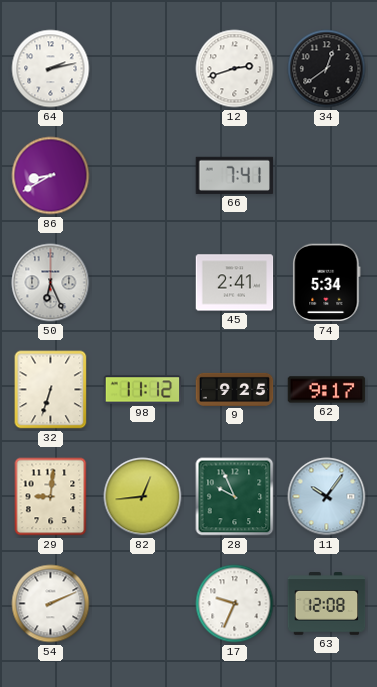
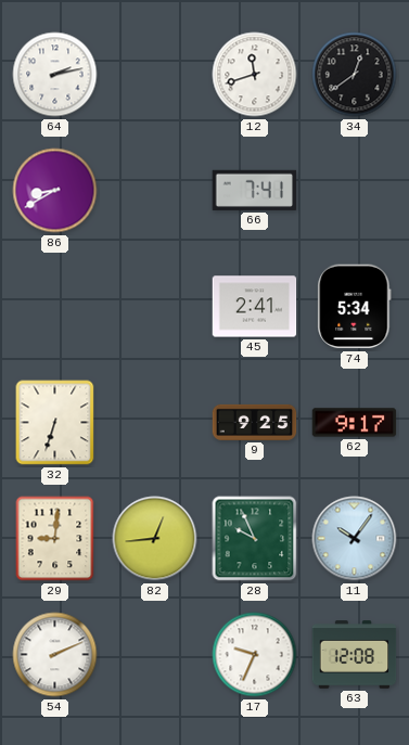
12: 2:42 -> 11:42
50: 6:26 -> none
98: 11:12 -> none
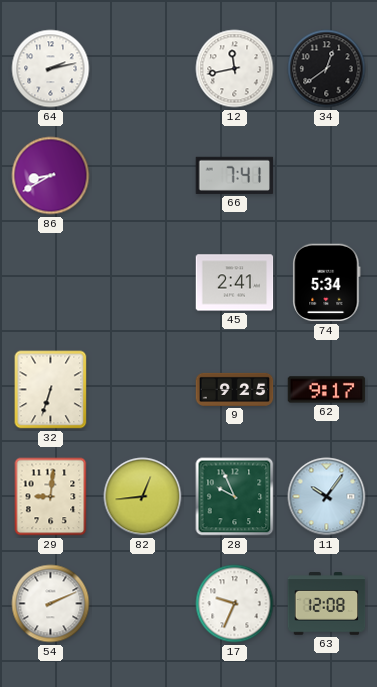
12: 11:42 -> 11:43
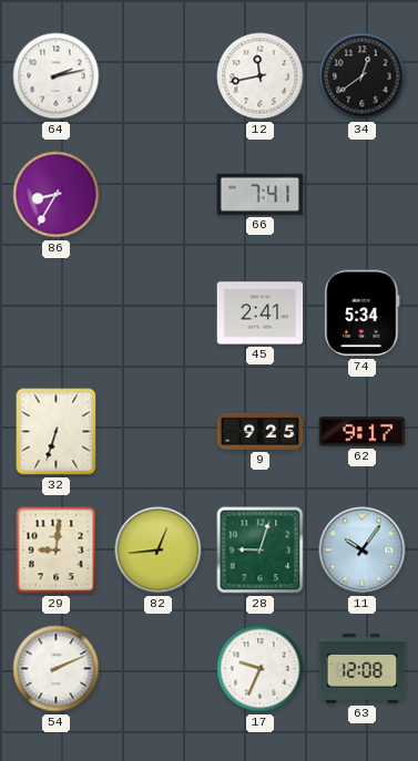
86: 8:40 -> 8:35
28: 9:56 -> 9:03
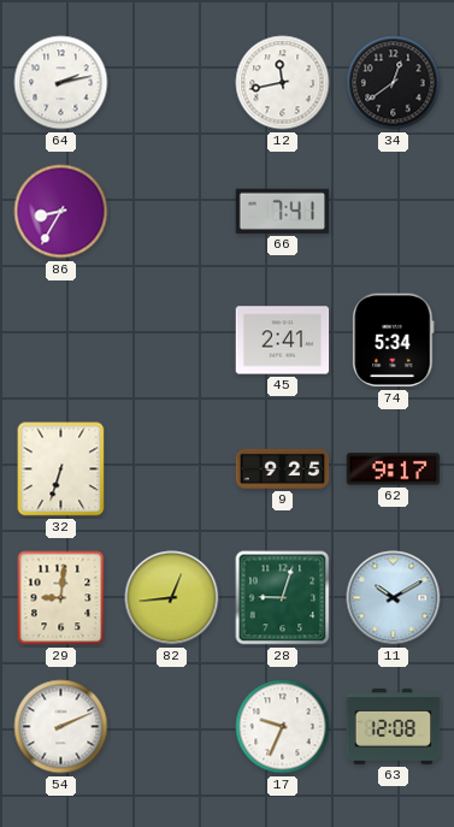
11: 10:06 -> 10:10
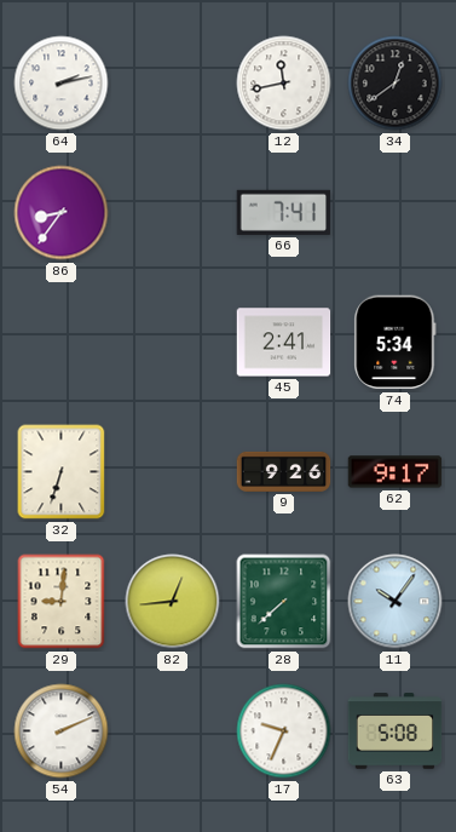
86: 8:35 -> 8:36
9: 9:25 -> 9:26
28: 9:03 -> 7:38
11: 10:10 -> 10:06
63: 12:08 -> 5:08
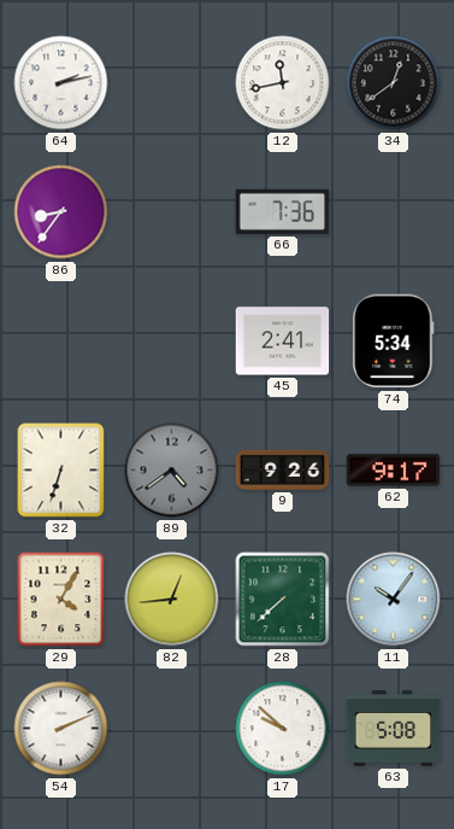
66: 7:41 -> 7:36
89: none -> 4:39
29: 9:01 -> 4:05
17: 9:34 -> 9:52
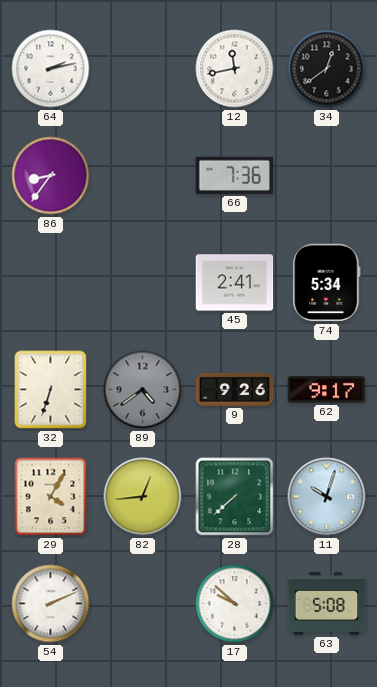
11: 10:06 -> 10:03
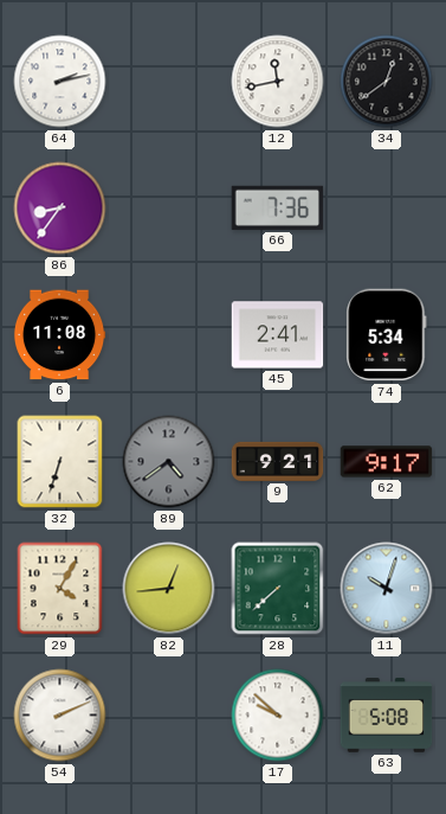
6: none -> 11:08
9: 9:26 -> 9:21
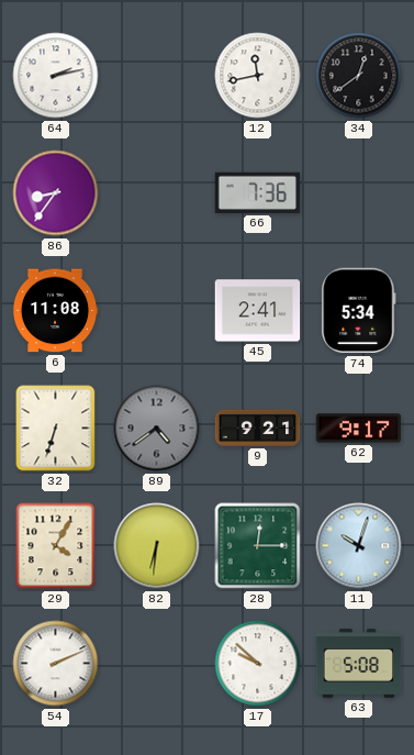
82: 12:44 -> 6:31
28: 7:38 -> 12:15
